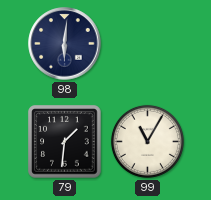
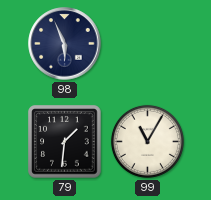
98: 6:01 -> 5:56
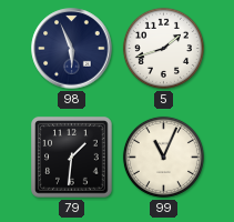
5: none -> 1:42
99: 11:05 -> 11:04
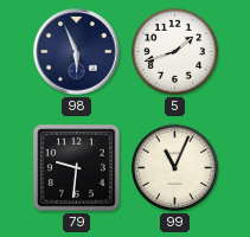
79: 1:31 -> 9:31
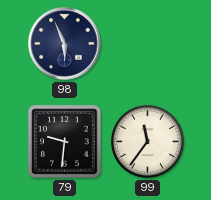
5: 1:42 -> none
99: 11:04 -> 11:36
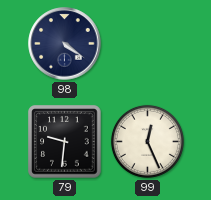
98: 5:56 -> 4:21
99: 11:36 -> 12:26
